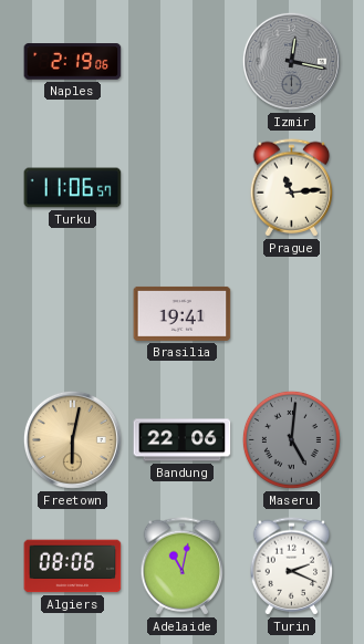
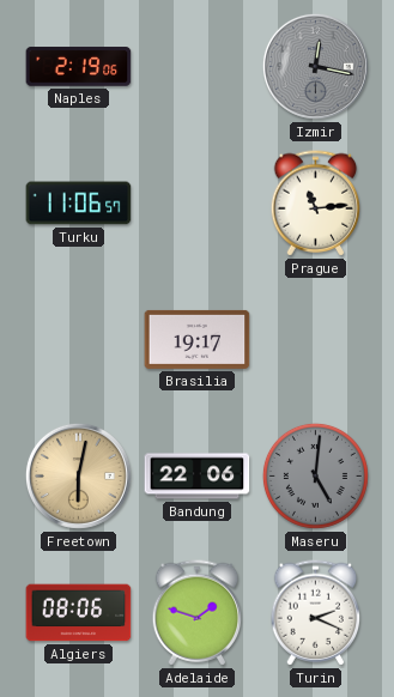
Brasilia: 19:41 -> 19:17
Adelaide: 11:02 -> 1:48
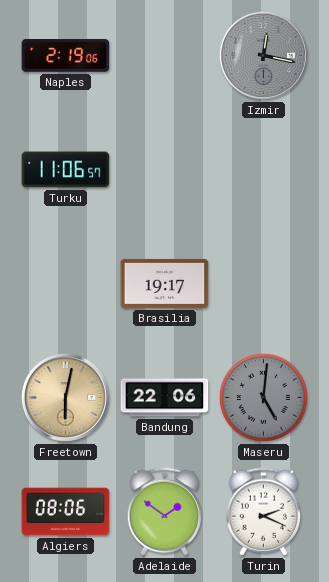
Prague: 11:14 -> none
Adelaide: 1:48 -> 1:51
